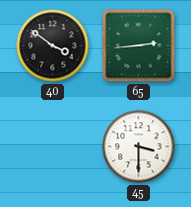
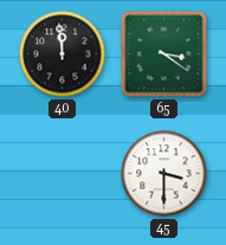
40: 3:51 -> 11:59
65: 2:44 -> 3:21
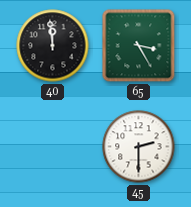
65: 3:21 -> 3:25
45: 3:30 -> 2:30
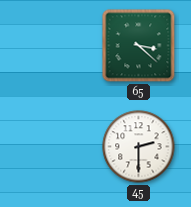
40: 11:59 -> none
65: 3:25 -> 3:22
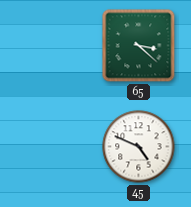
45: 2:30 -> 4:49
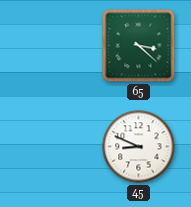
45: 4:49 -> 8:49
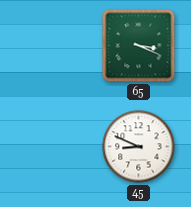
65: 3:22 -> 3:19
